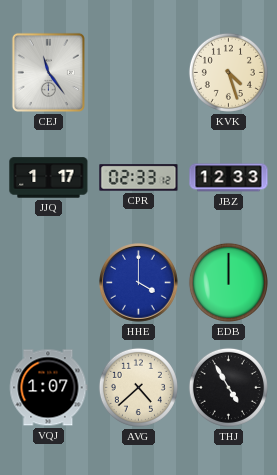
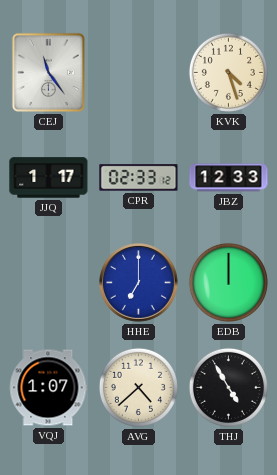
HHE: 4:00 -> 7:00
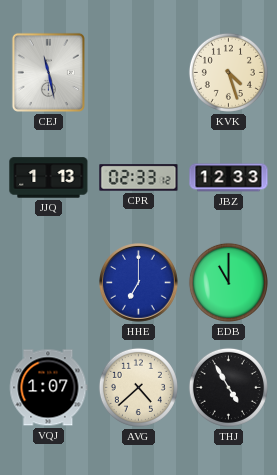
CEJ: 11:24 -> 11:28
JJQ: 1:17 -> 1:13
EDB: 12:00 -> 11:00
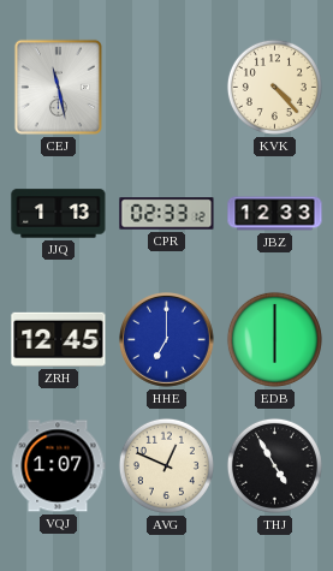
KVK: 4:27 -> 4:23
ZRH: none -> 12:45
EDB: 11:00 -> 6:00
AVG: 4:38 -> 12:49
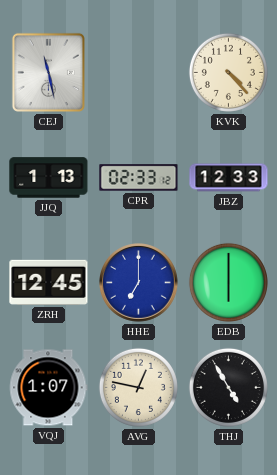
AVG: 12:49 -> 12:47
